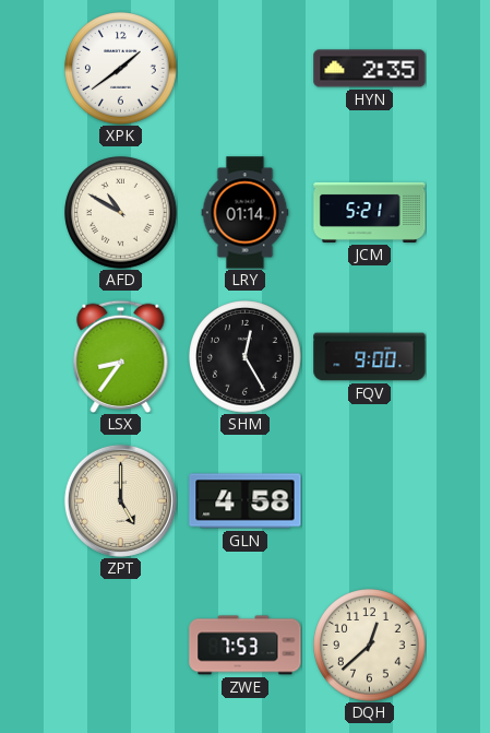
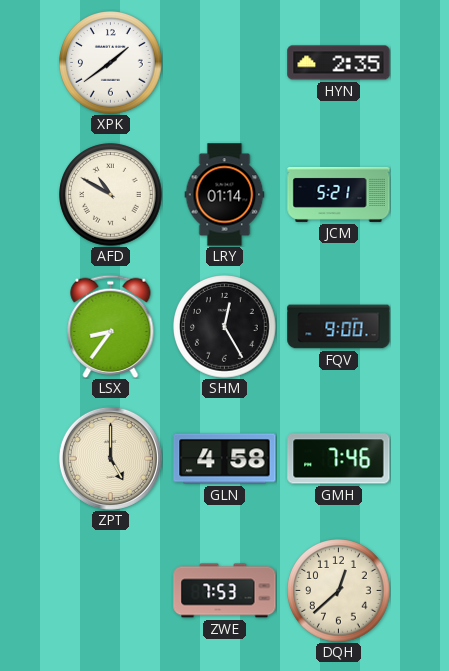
GMH: none -> 7:46
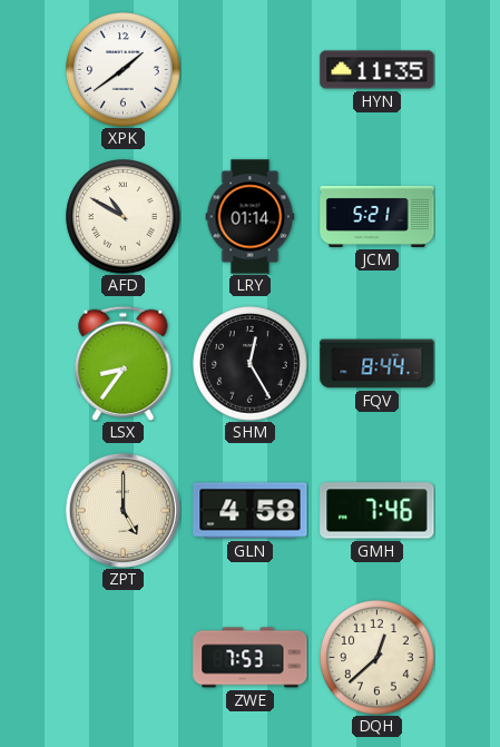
HYN: 2:35 -> 11:35
FQV: 9:00 -> 8:44
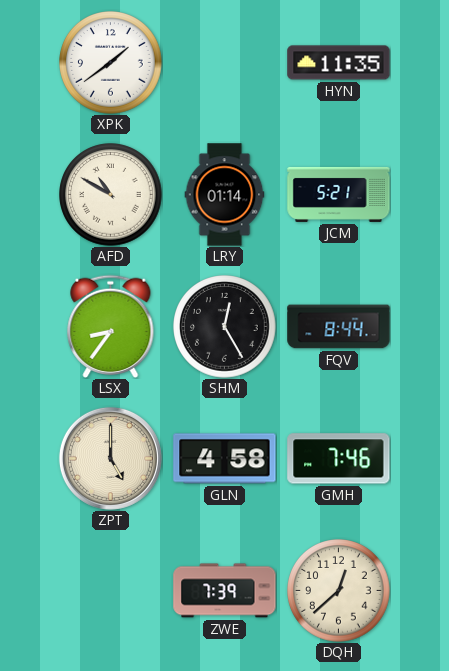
ZWE: 7:53 -> 7:39
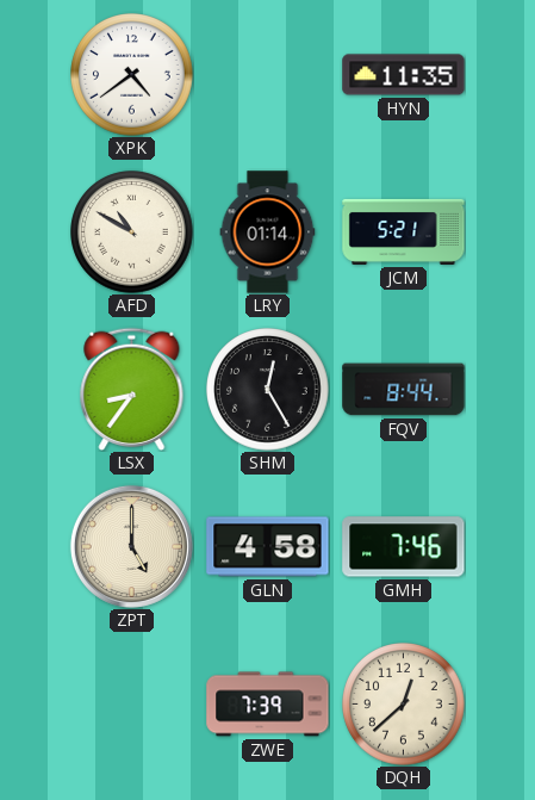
XPK: 1:39 -> 4:39
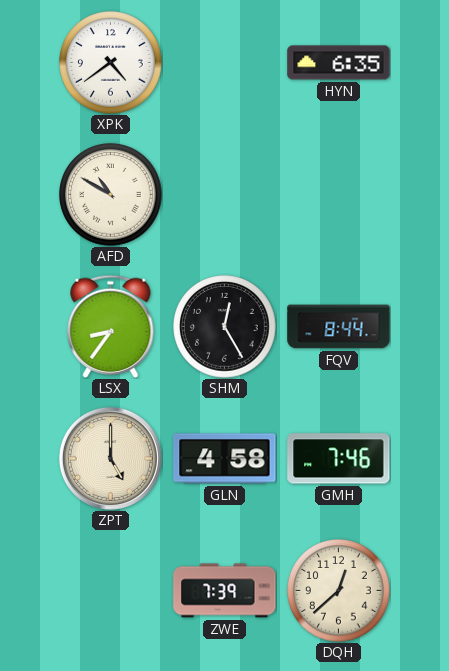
HYN: 11:35 -> 6:35
LRY: 01:14 -> none
JCM: 5:21 -> none
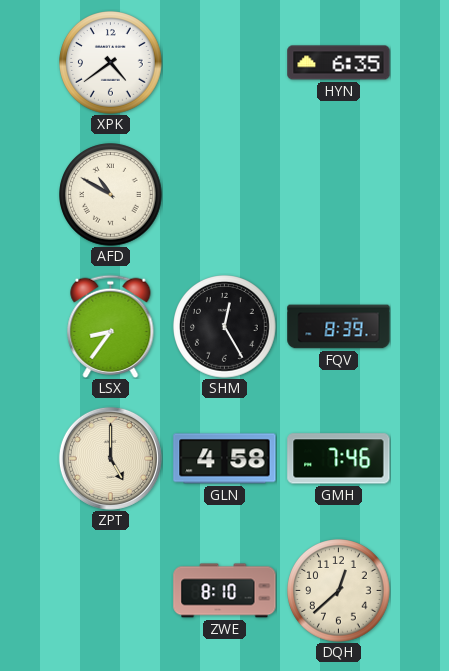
FQV: 8:44 -> 8:39
ZWE: 7:39 -> 8:10
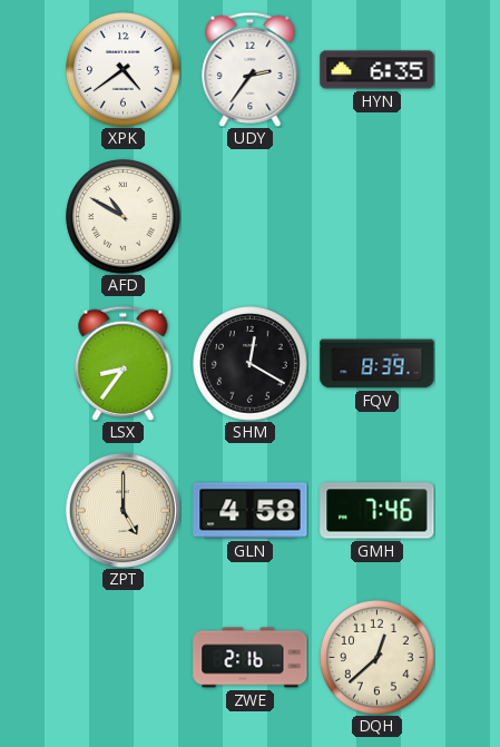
UDY: none -> 2:36
SHM: 12:25 -> 12:20
ZWE: 8:10 -> 2:16
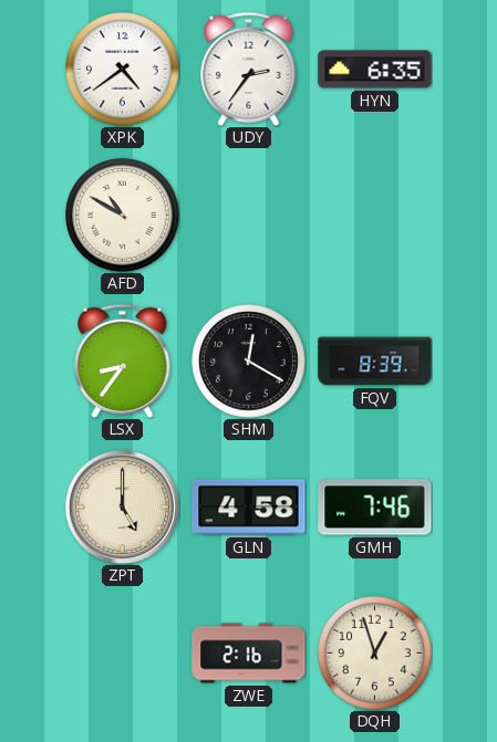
DQH: 12:38 -> 12:57
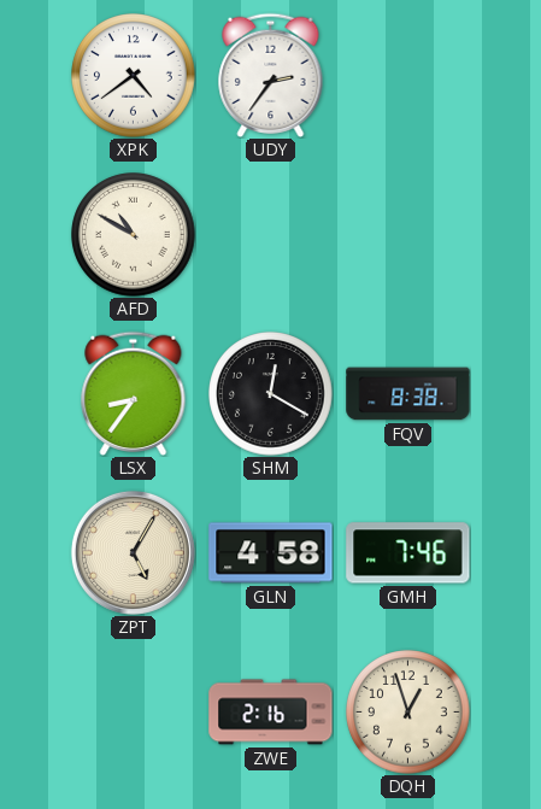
HYN: 6:35 -> none
FQV: 8:39 -> 8:38
ZPT: 5:00 -> 5:05
